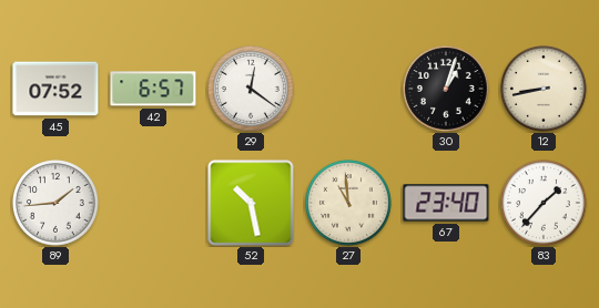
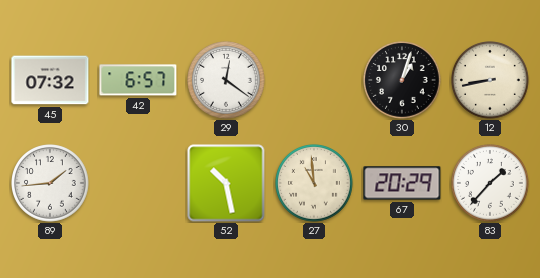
45: 07:52 -> 07:32
67: 23:40 -> 20:29
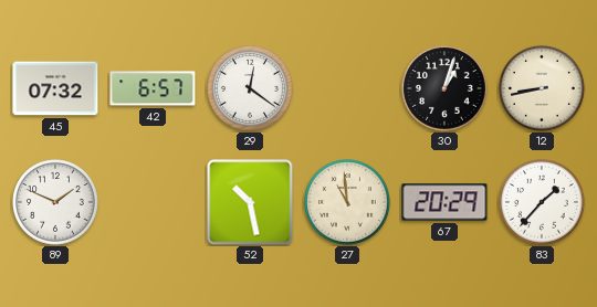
89: 1:44 -> 1:49
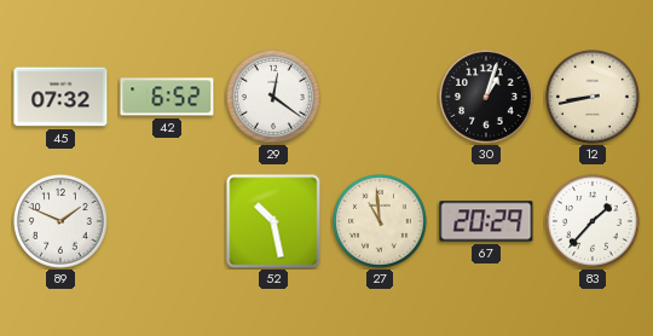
42: 6:57 -> 6:52
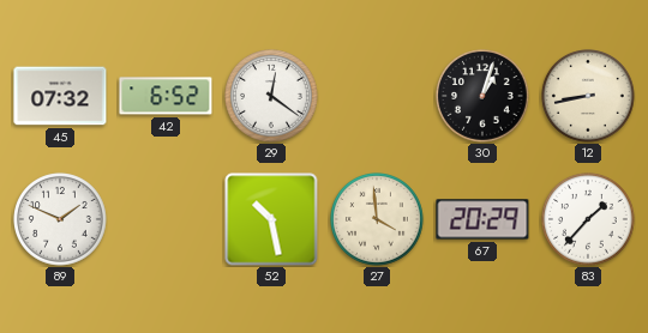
27: 10:59 -> 3:59
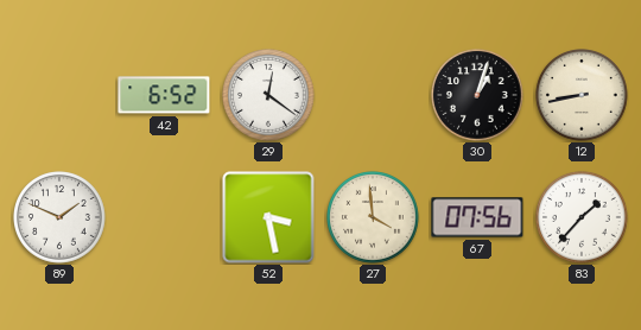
45: 07:32 -> none
52: 10:28 -> 3:28
67: 20:29 -> 07:56
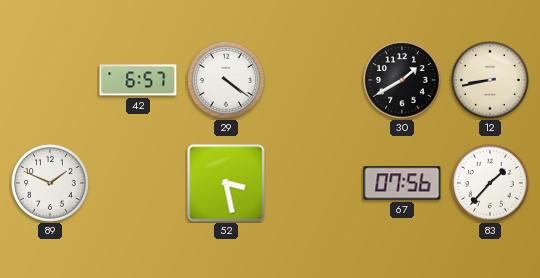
42: 6:52 -> 6:57
29: 12:21 -> 4:21
30: 1:03 -> 1:40
27: 3:59 -> none
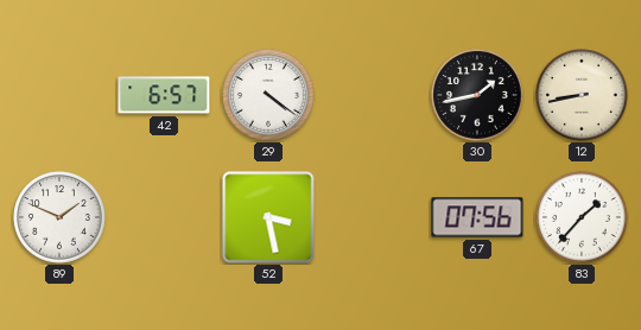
30: 1:40 -> 1:43
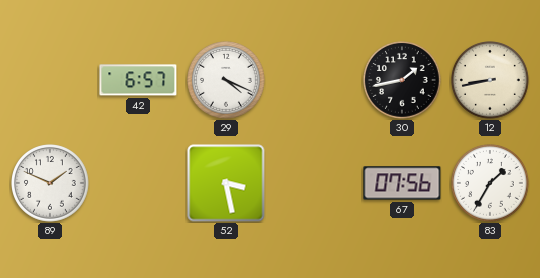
29: 4:21 -> 4:19
83: 1:37 -> 1:35
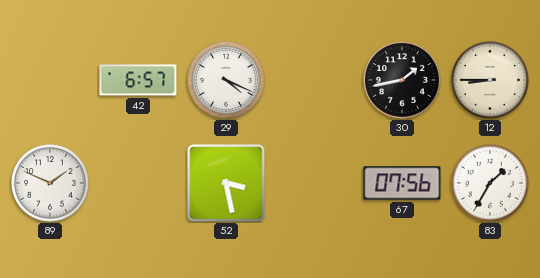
12: 8:43 -> 8:45
